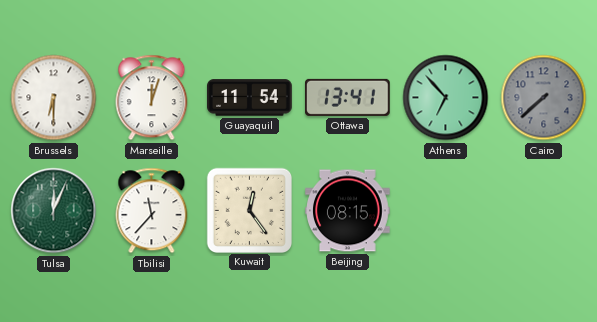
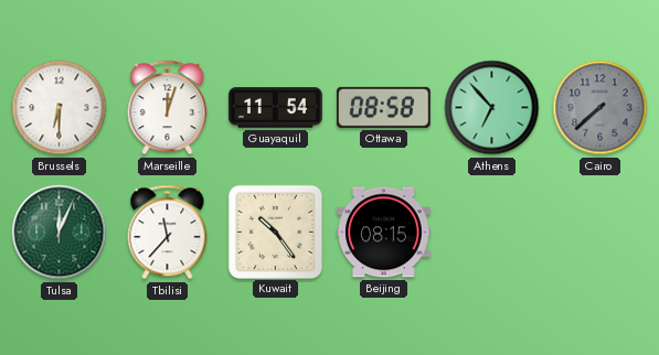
Ottawa: 13:41 -> 08:58
Kuwait: 12:24 -> 10:24
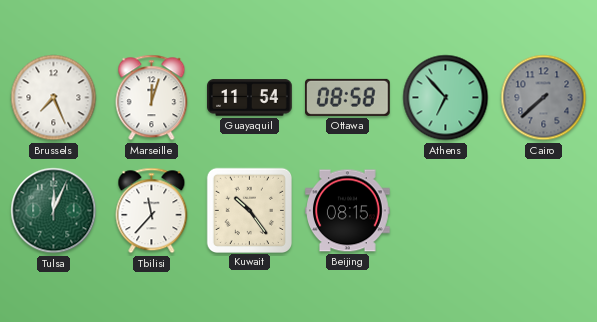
Brussels: 6:30 -> 7:26
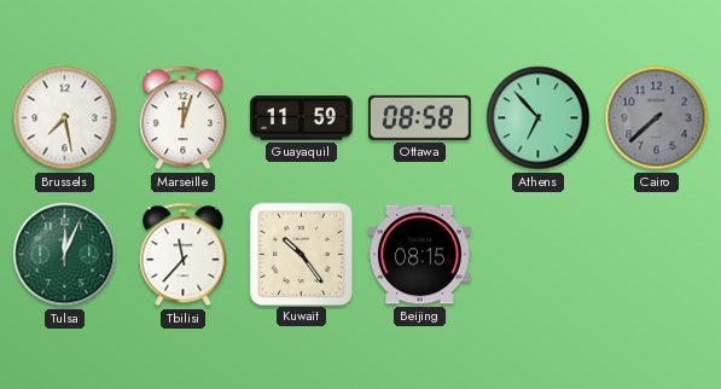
Brussels: 7:26 -> 7:28
Guayaquil: 11:54 -> 11:59
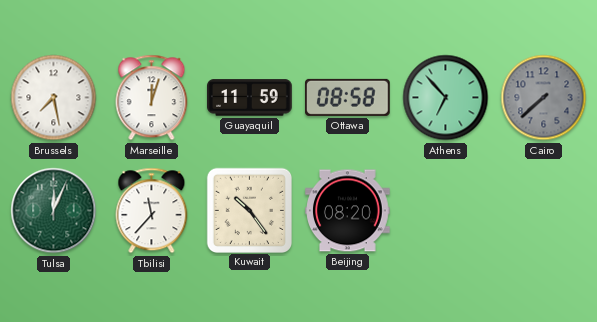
Beijing: 08:15 -> 08:20
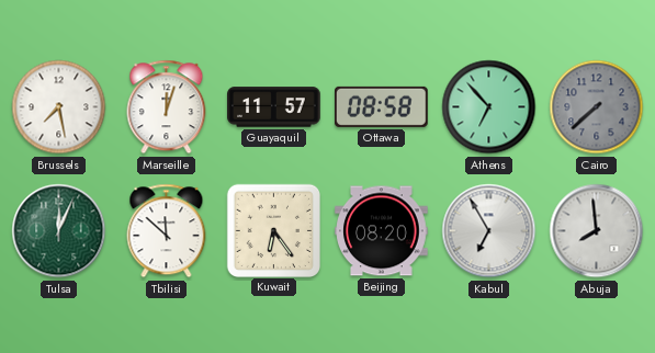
Guayaquil: 11:59 -> 11:57
Tbilisi: 11:37 -> 11:52
Kuwait: 10:24 -> 6:24
Kabul: none -> 6:55
Abuja: none -> 7:59
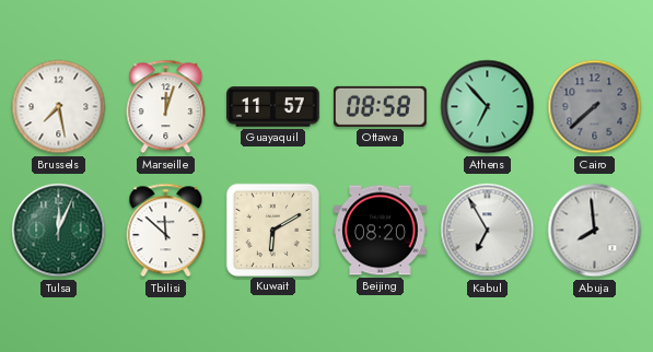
Kuwait: 6:24 -> 6:10
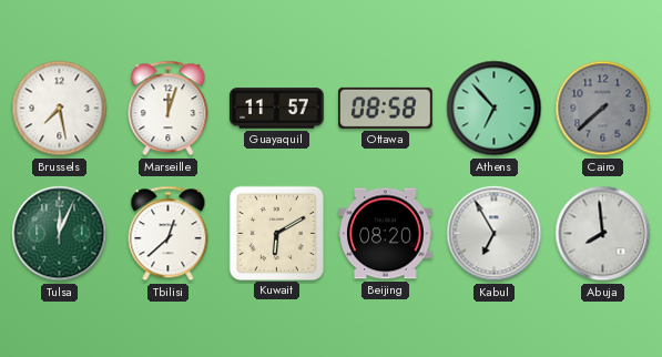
Tbilisi: 11:52 -> 12:38
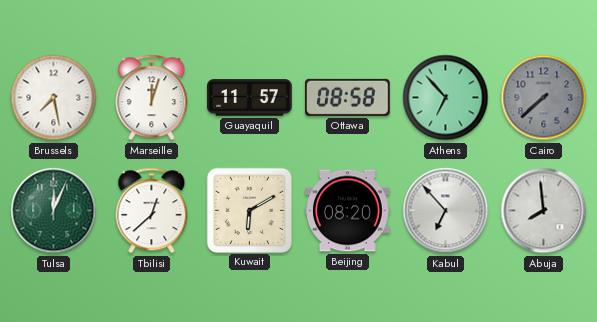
Kabul: 6:55 -> 6:53
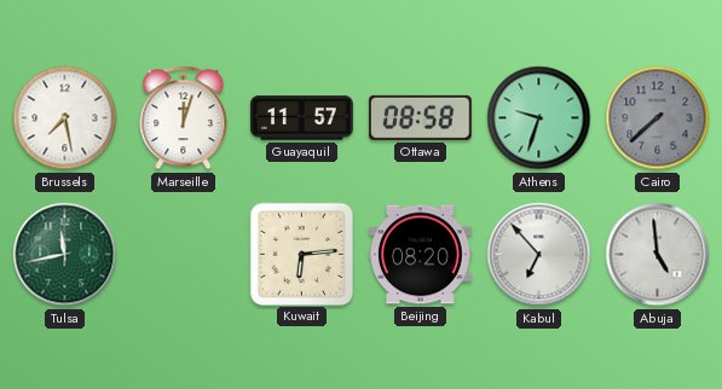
Athens: 6:53 -> 9:33
Tulsa: 12:04 -> 11:43
Tbilisi: 12:38 -> none
Kuwait: 6:10 -> 6:14
Abuja: 7:59 -> 4:59
